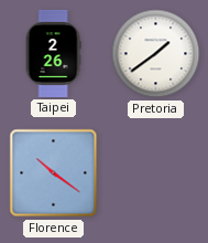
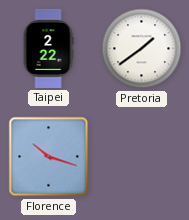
Taipei: 2:26 -> 2:22
Florence: 10:21 -> 10:18
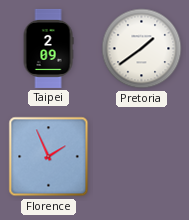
Taipei: 2:22 -> 2:09
Florence: 10:18 -> 1:56
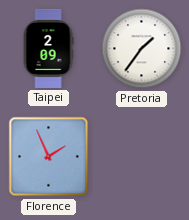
Pretoria: 1:39 -> 1:36
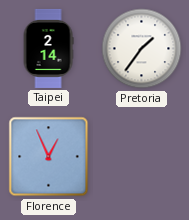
Taipei: 2:09 -> 2:14
Florence: 1:56 -> 12:56
